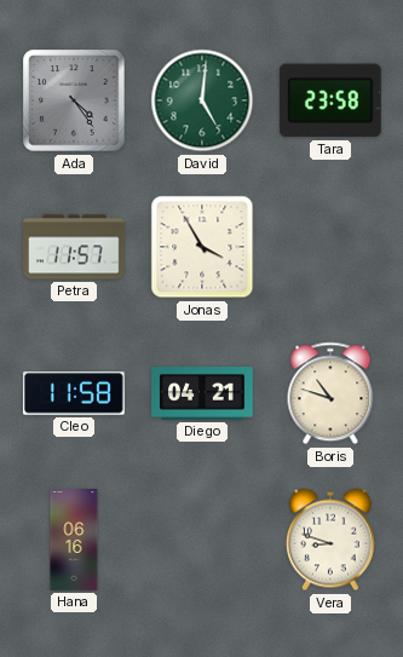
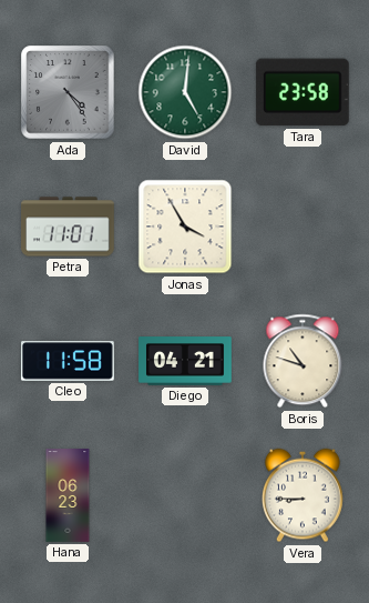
Petra: 11:57 -> 11:01
Hana: 06:16 -> 06:23
Vera: 8:48 -> 8:45
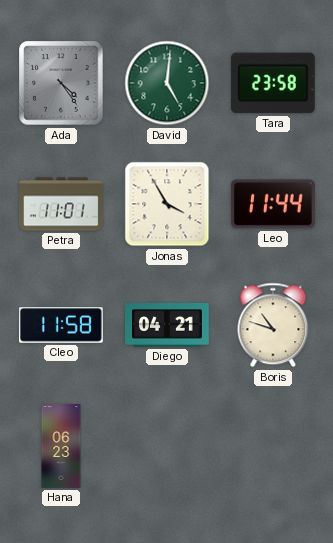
Leo: none -> 11:44
Vera: 8:45 -> none
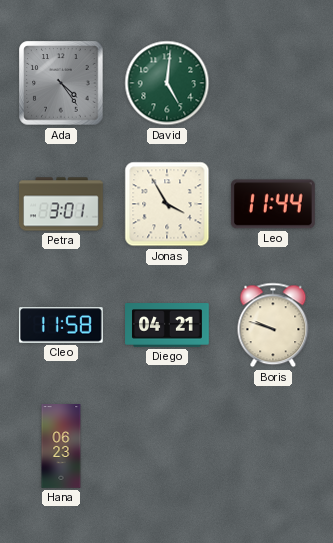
Tara: 23:58 -> none
Petra: 11:01 -> 3:01
Boris: 10:48 -> 9:48
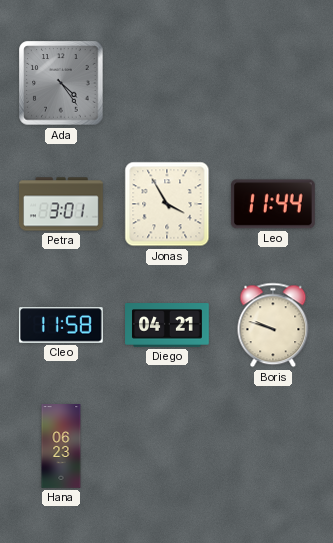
David: 5:01 -> none
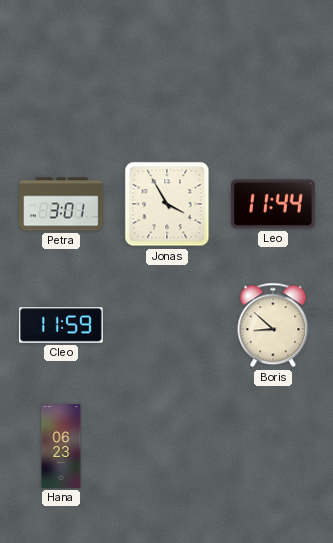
Ada: 4:24 -> none
Cleo: 11:58 -> 11:59
Diego: 04:21 -> none
Boris: 9:48 -> 8:52
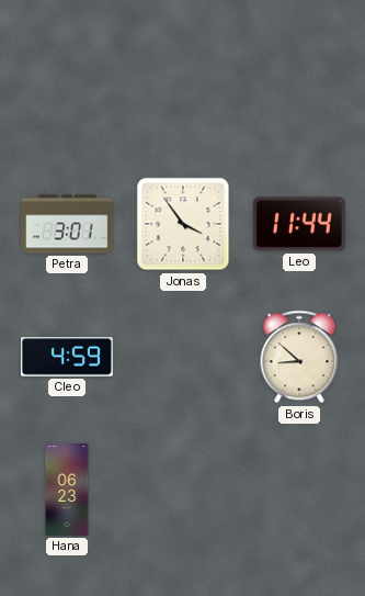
Jonas: 3:55 -> 3:54
Cleo: 11:59 -> 4:59
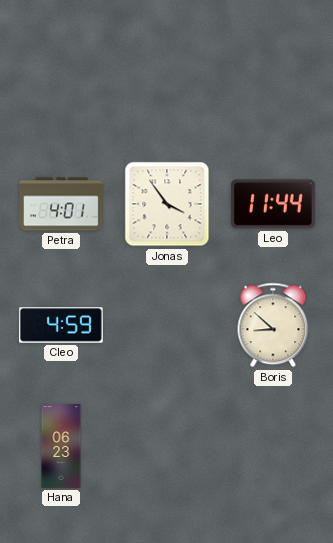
Petra: 3:01 -> 4:01
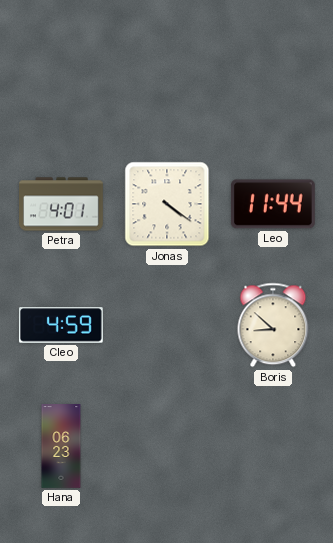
Jonas: 3:54 -> 4:21
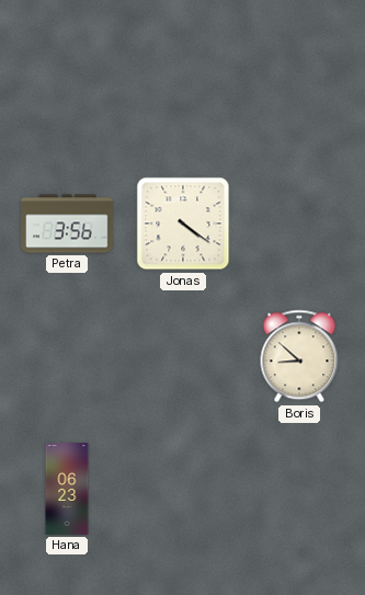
Petra: 4:01 -> 3:56
Leo: 11:44 -> none
Cleo: 4:59 -> none
